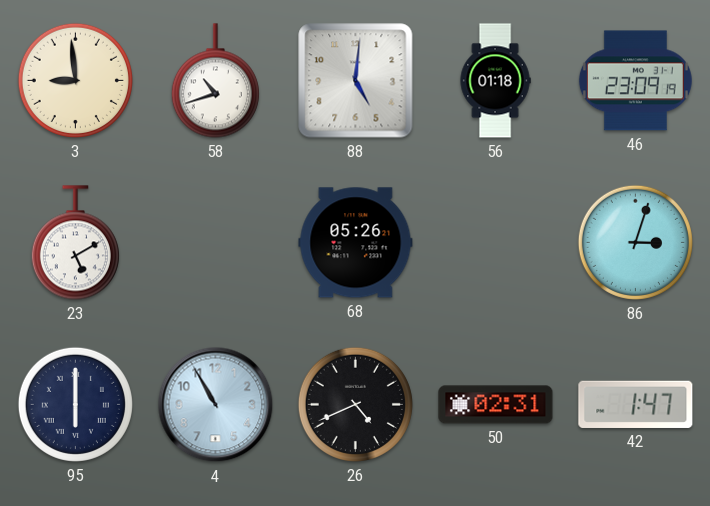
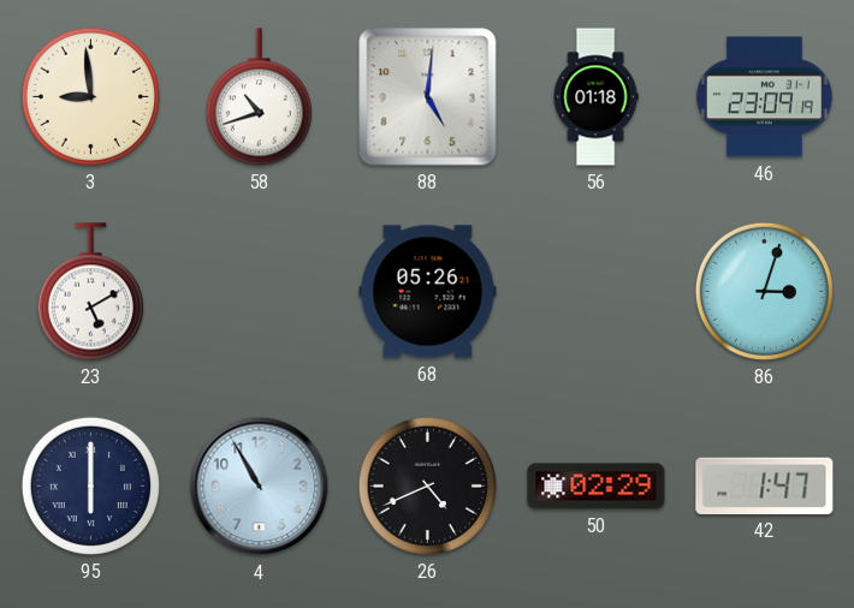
50: 02:31 -> 02:29
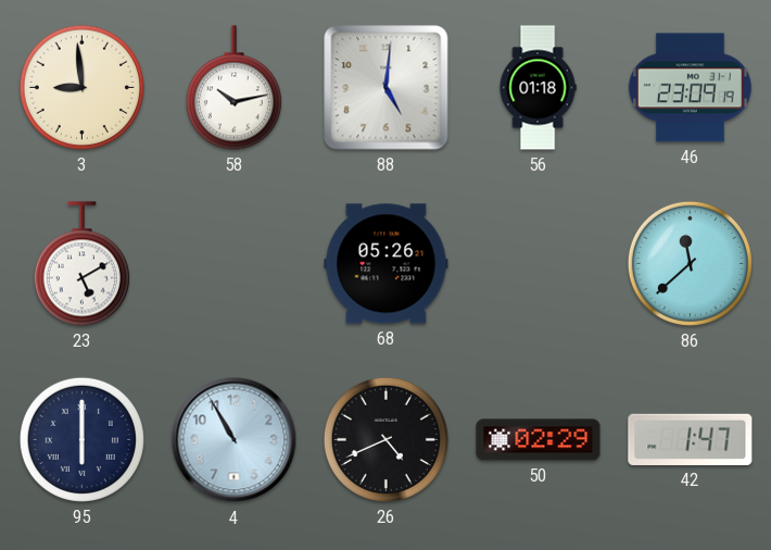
58: 10:42 -> 10:13
86: 3:03 -> 11:38
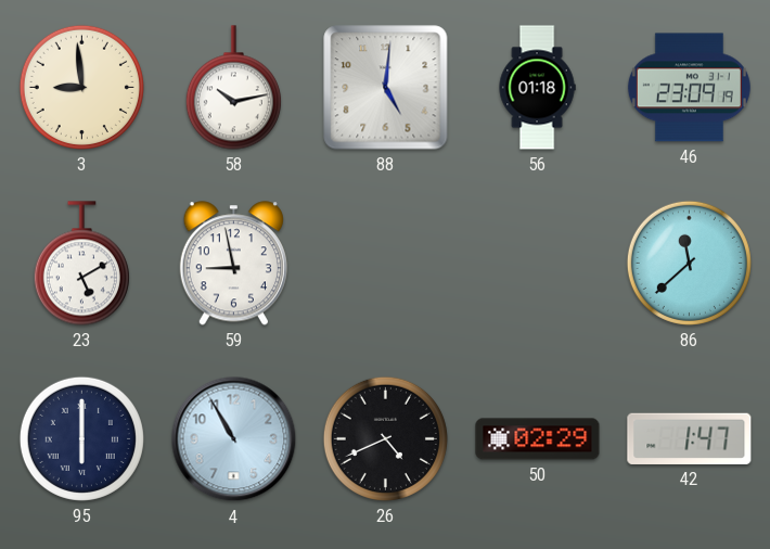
59: none -> 8:58
68: 05:26 -> none
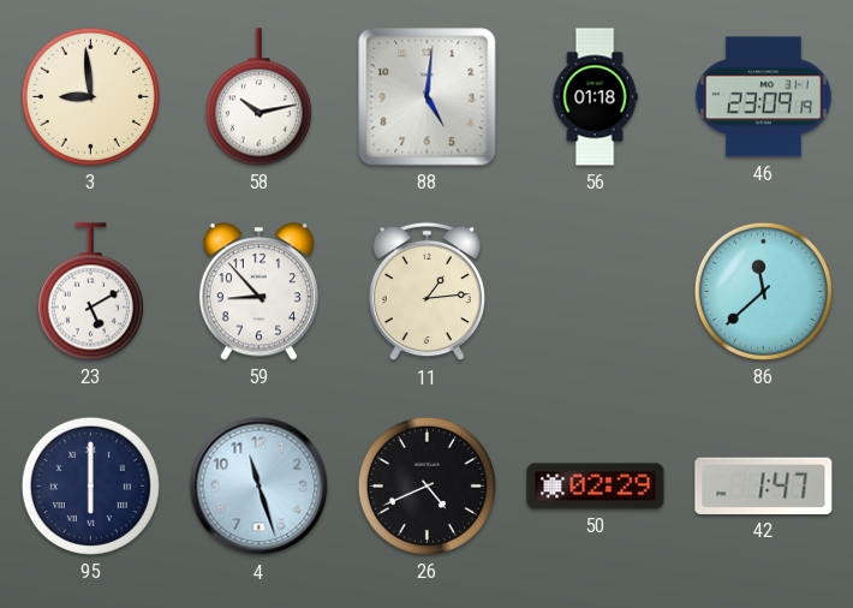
59: 8:58 -> 8:53
11: none -> 1:14
4: 10:55 -> 11:27
